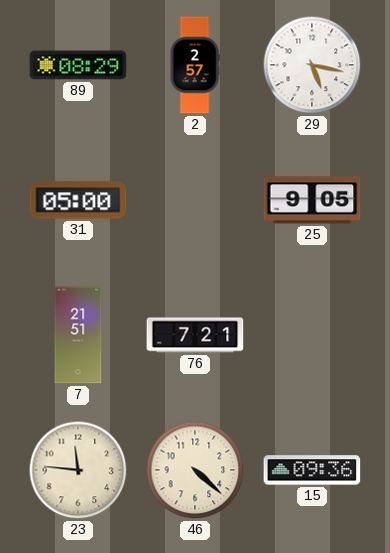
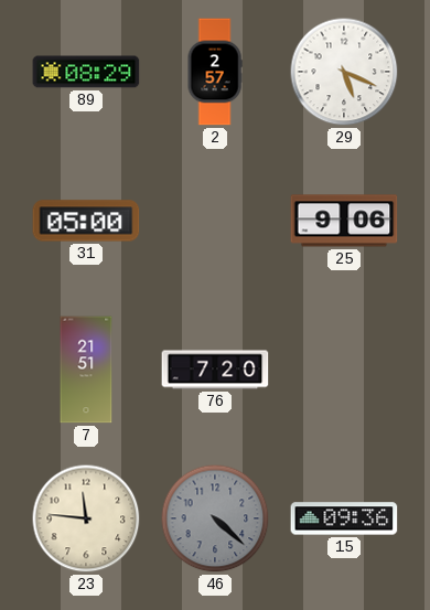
29: 5:17 -> 5:19
25: 9:05 -> 9:06
76: 7:21 -> 7:20
46 dial: cream -> grey
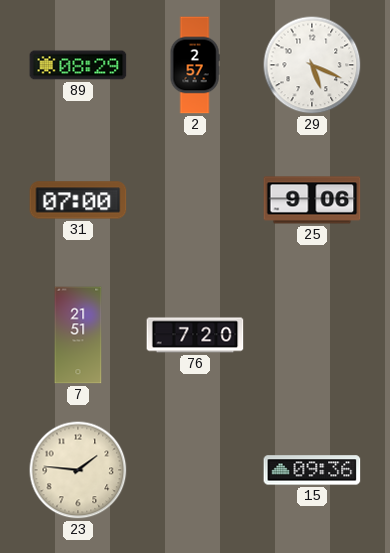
31: 05:00 -> 07:00
23: 11:46 -> 1:46
46: 4:22 -> none
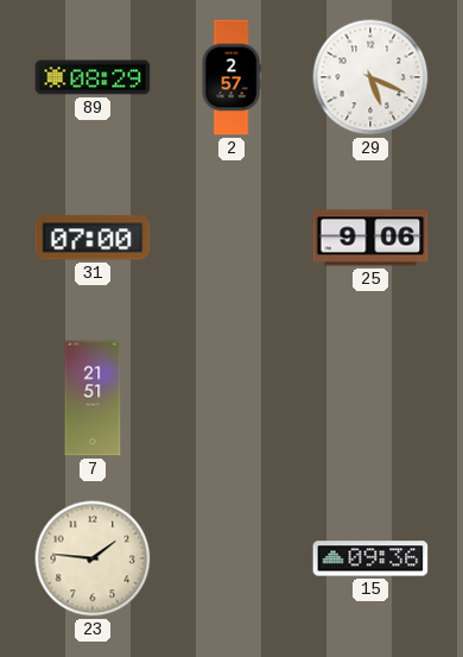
76: 7:20 -> none
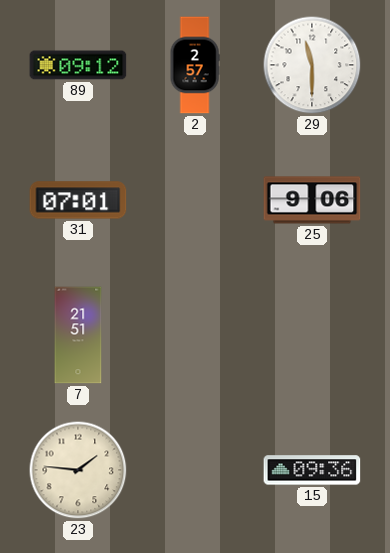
89: 08:29 -> 09:12
29: 5:19 -> 11:30
31: 07:00 -> 07:01
